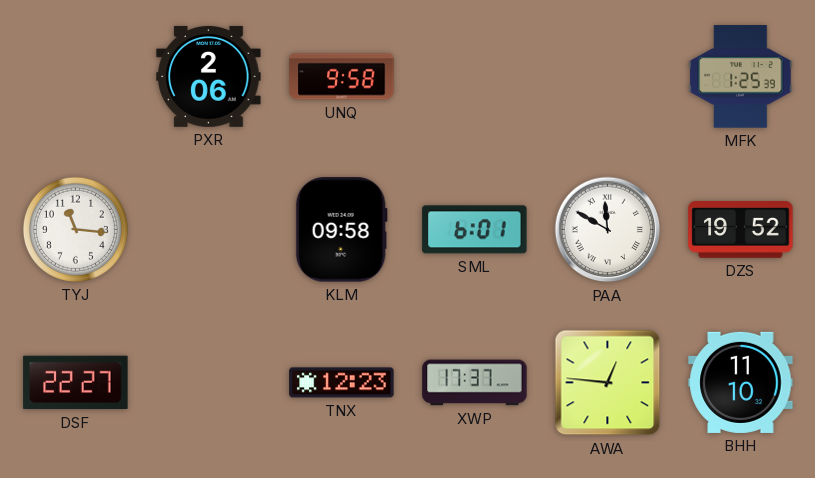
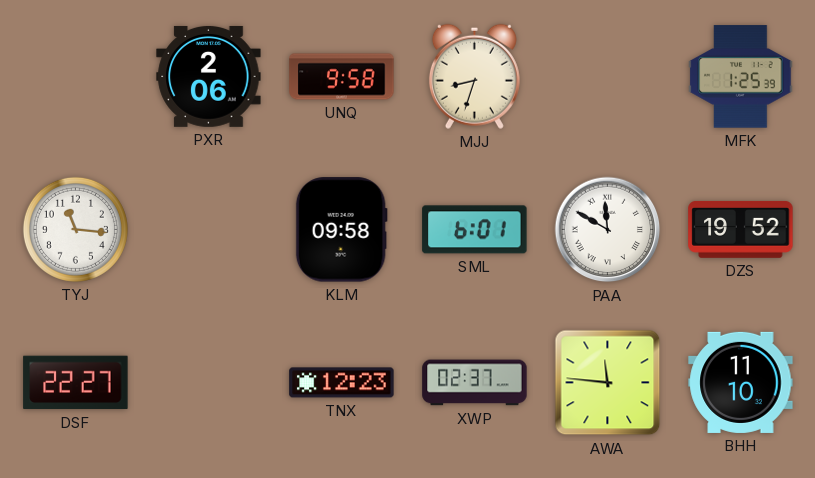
MJJ: none -> 8:33
XWP: 17:37 -> 02:37
AWA: 12:46 -> 11:46
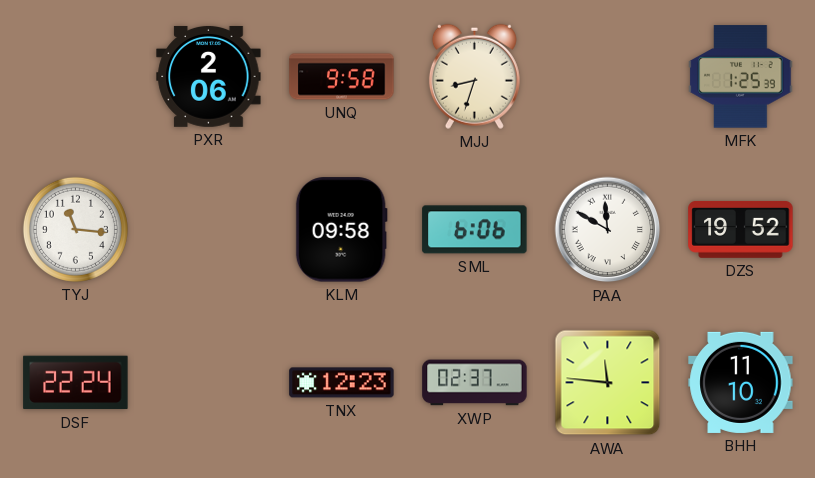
SML: 6:01 -> 6:06
DSF: 22:27 -> 22:24
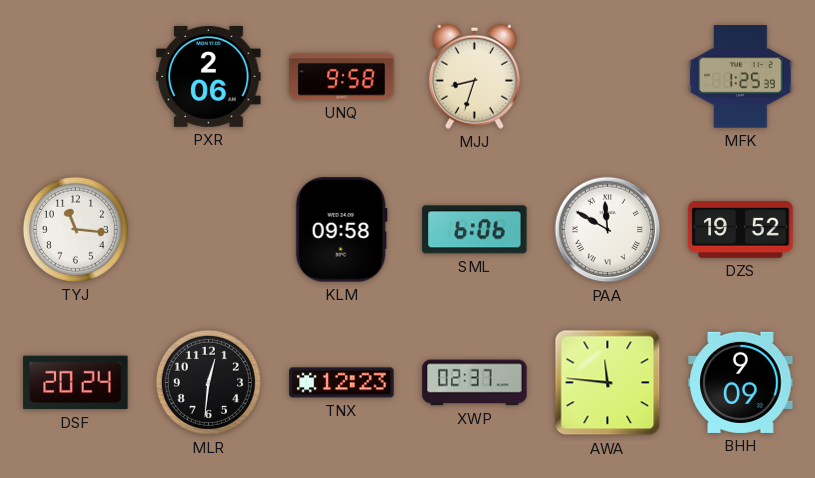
DSF: 22:24 -> 20:24
MLR: none -> 12:31
BHH: 11:10 -> 9:09
